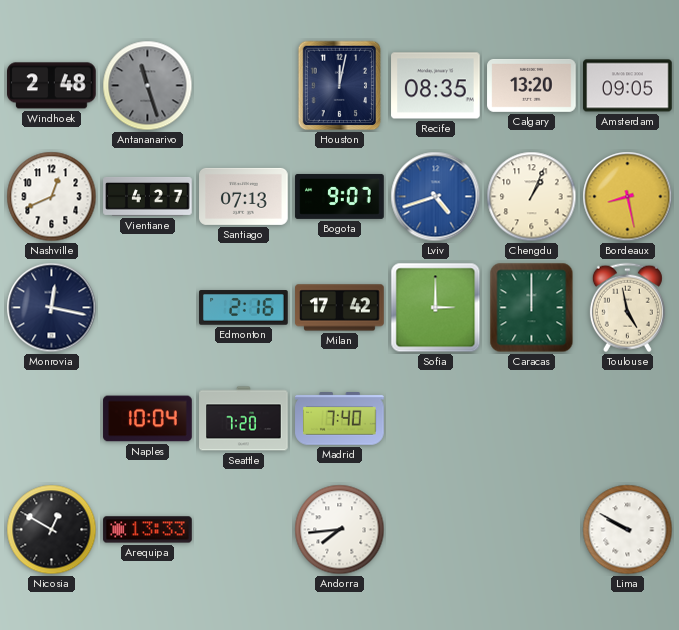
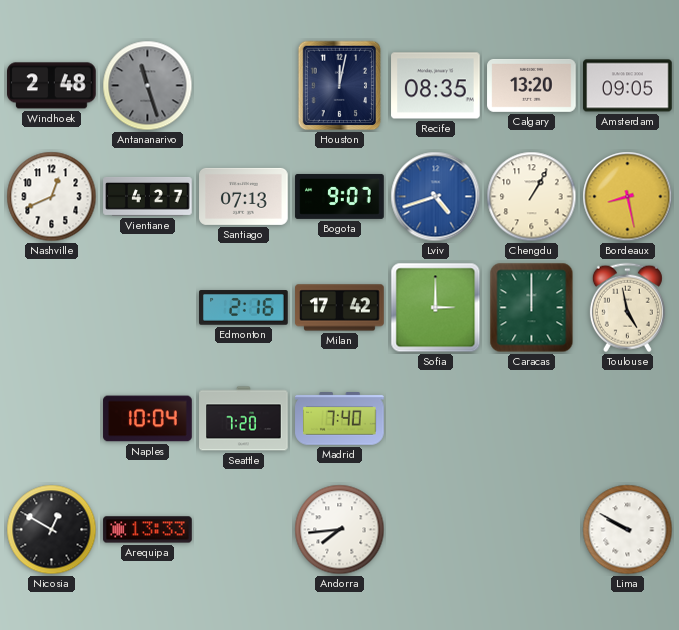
Chengdu: 1:04 -> 1:05
Monrovia: 12:17 -> none
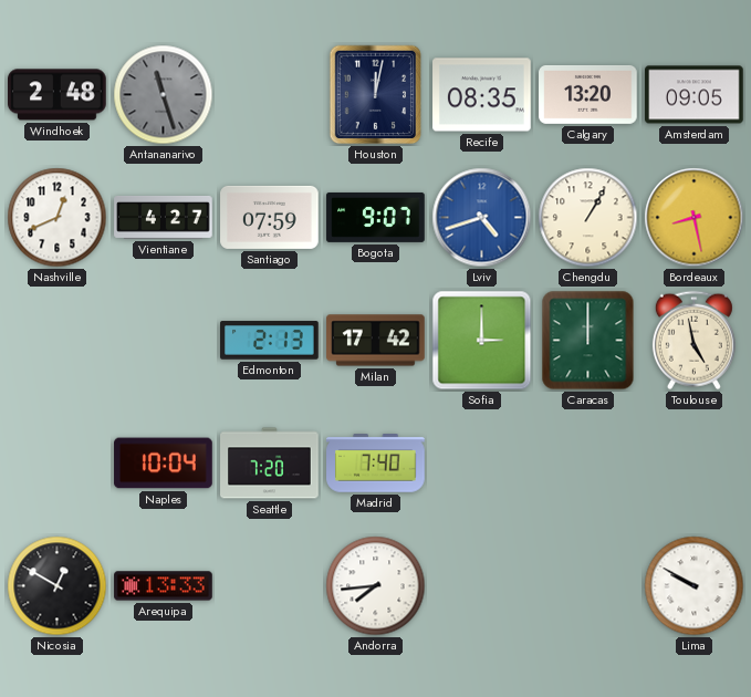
Santiago: 07:13 -> 07:59
Edmonton: 2:16 -> 2:13
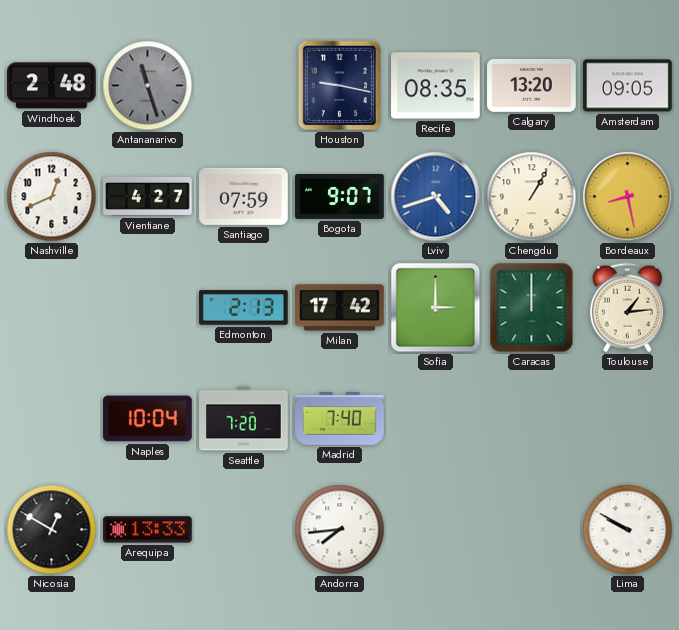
Houston: 12:02 -> 9:17
Toulouse: 4:58 -> 1:14
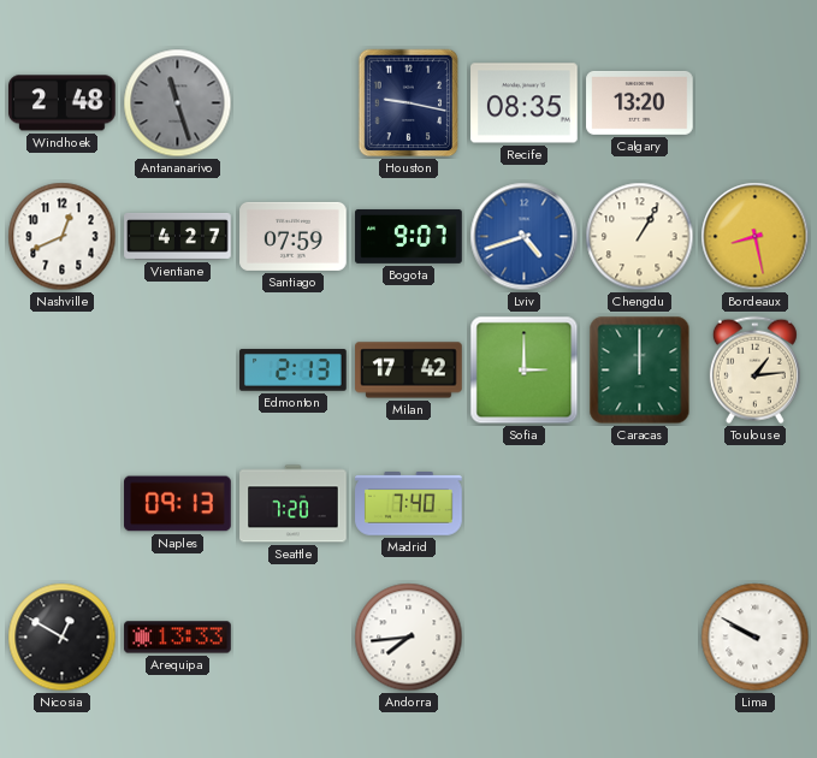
Amsterdam: 09:05 -> none
Naples: 10:04 -> 09:13
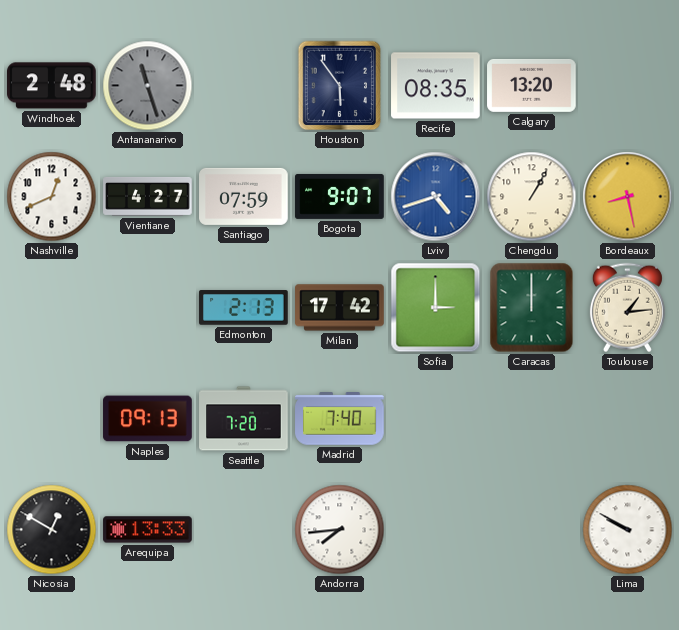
Houston: 9:17 -> 5:54
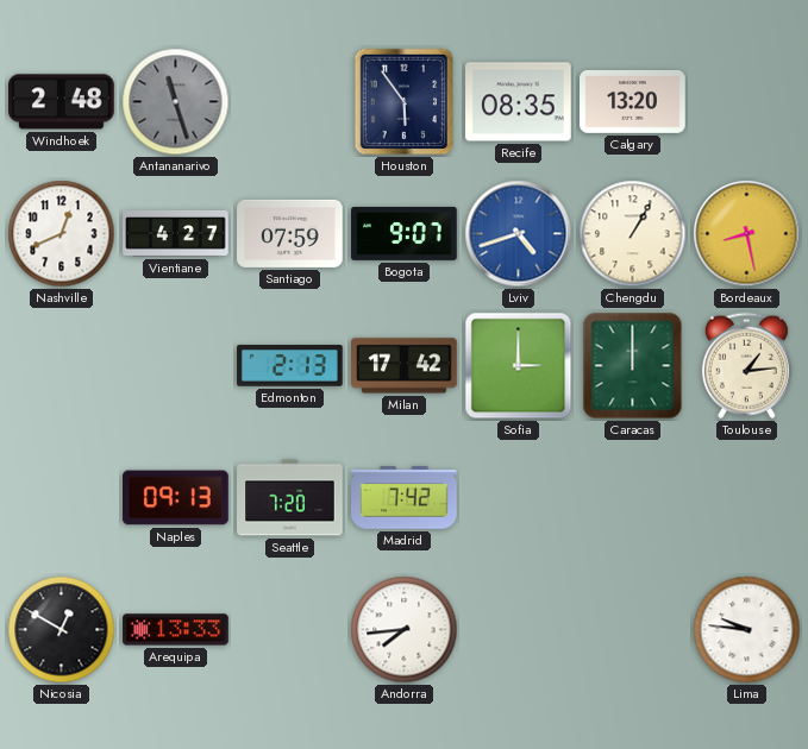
Madrid: 7:40 -> 7:42
Lima: 9:50 -> 9:46
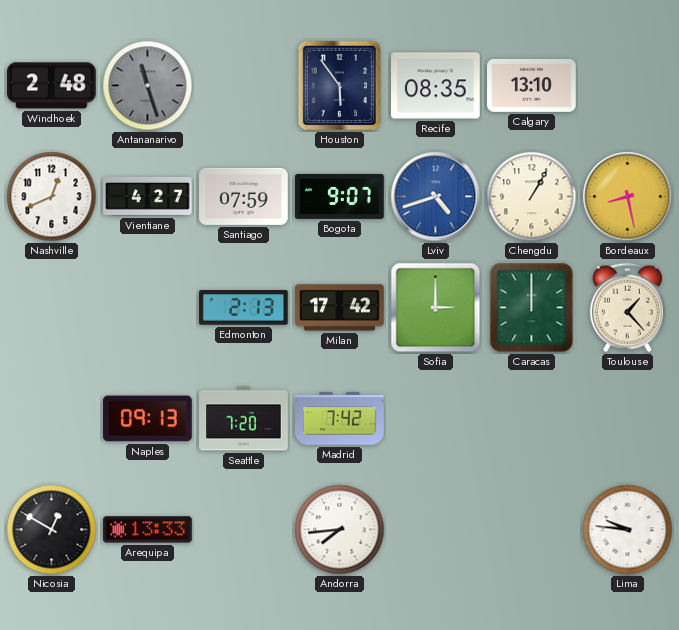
Calgary: 13:20 -> 13:10
Toulouse: 1:14 -> 1:23
